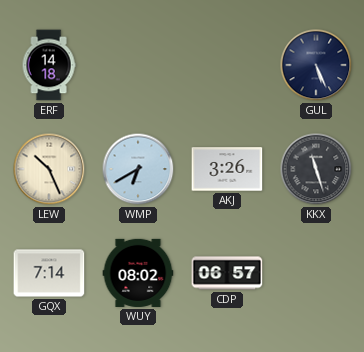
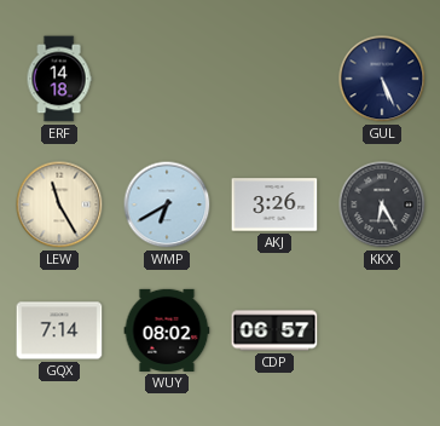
LEW: 10:26 -> 11:25
KKX: 11:27 -> 6:25
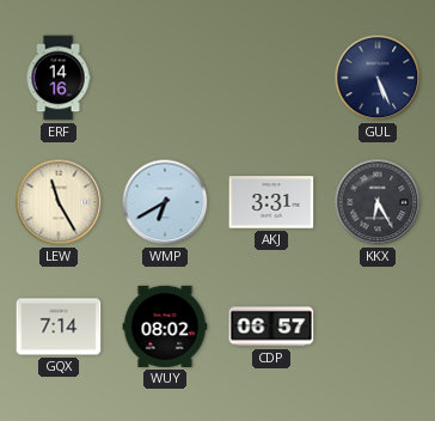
ERF: 14:18 -> 14:16
AKJ: 3:26 -> 3:31
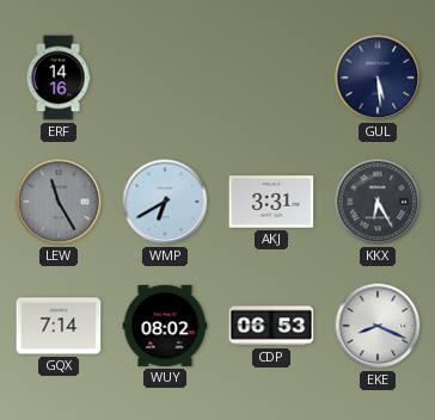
GUL: 5:26 -> 5:29
LEW dial: cream -> grey
CDP: 06:57 -> 06:53
EKE: none -> 8:19
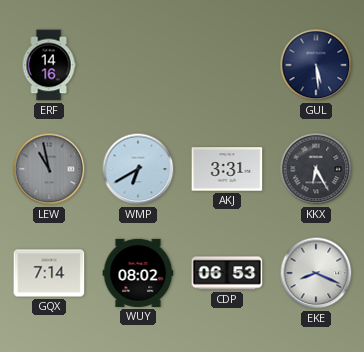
LEW: 11:25 -> 10:58
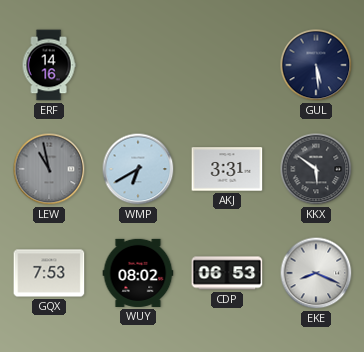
KKX: 6:25 -> 5:51
GQX: 7:14 -> 7:53
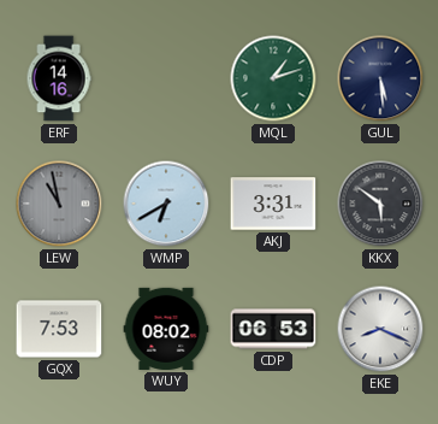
MQL: none -> 1:12
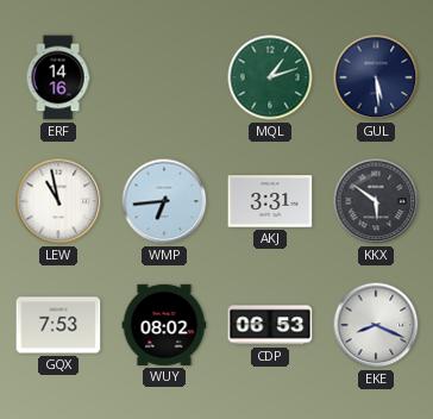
LEW dial: grey -> white
WMP: 6:40 -> 6:44
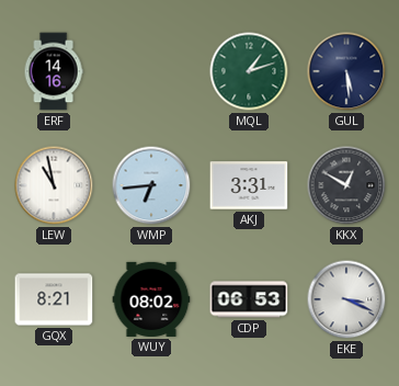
KKX: 5:51 -> 12:50
GQX: 7:53 -> 8:21
EKE: 8:19 -> 3:19
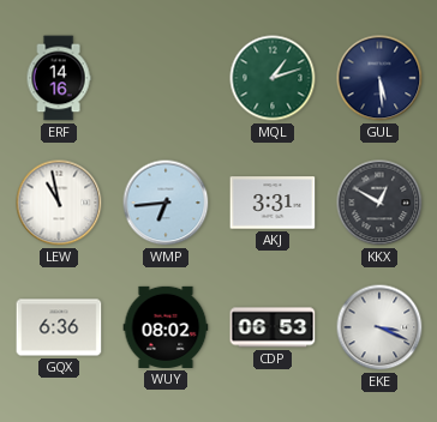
GQX: 8:21 -> 6:36
